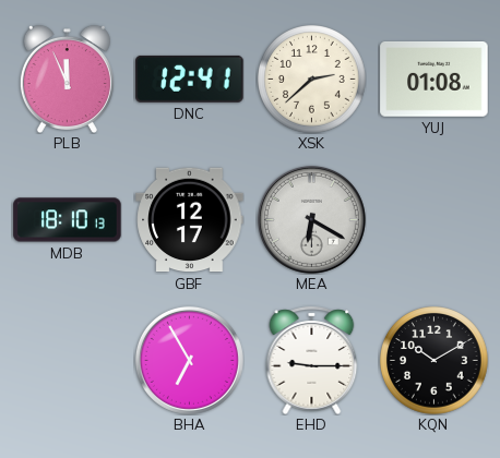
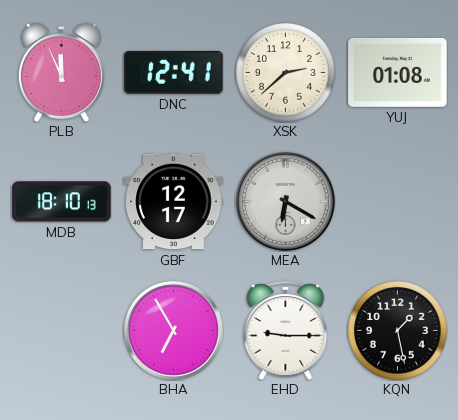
KQN: 10:10 -> 1:28
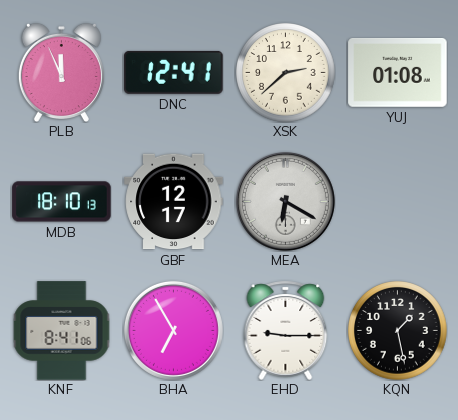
KNF: none -> 8:41
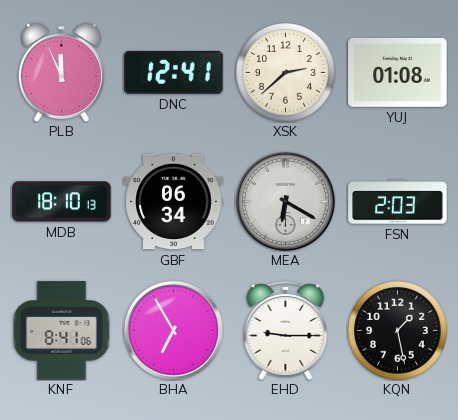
GBF: 12:17 -> 06:34
FSN: none -> 2:03
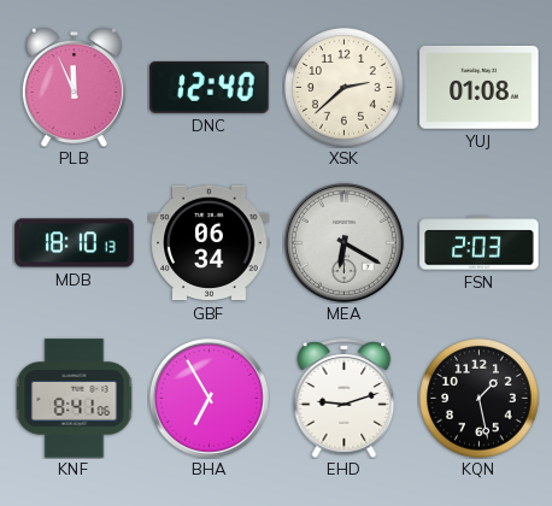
DNC: 12:41 -> 12:40
EHD: 9:15 -> 9:12
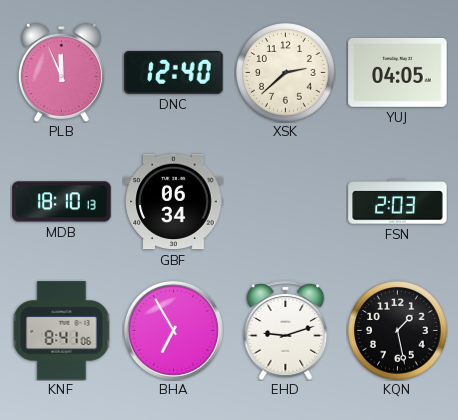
YUJ: 01:08 -> 04:05
MEA: 6:20 -> none
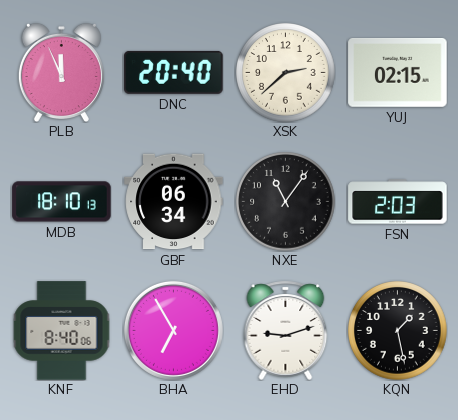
DNC: 12:40 -> 20:40
YUJ: 04:05 -> 02:15
NXE: none -> 11:06
KNF: 8:41 -> 8:40
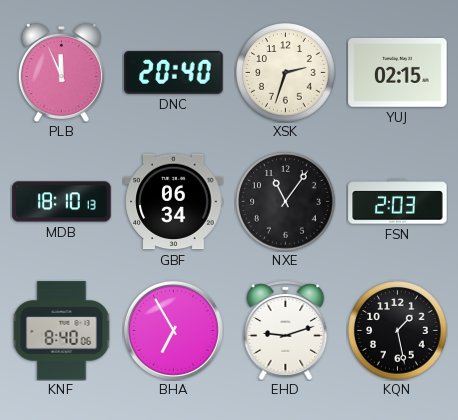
XSK: 2:38 -> 2:33
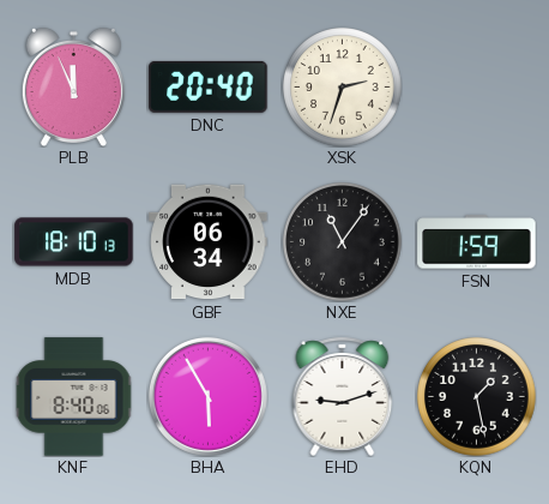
YUJ: 02:15 -> none
FSN: 2:03 -> 1:59
BHA: 6:55 -> 5:55
